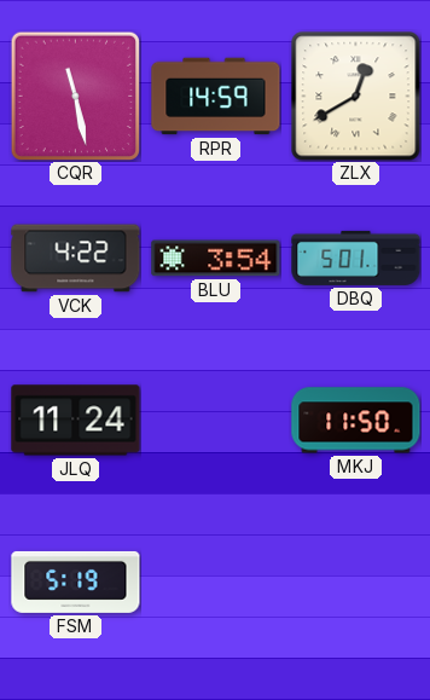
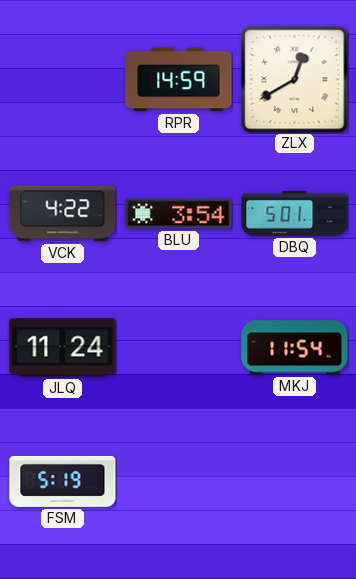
CQR: 11:28 -> none
MKJ: 11:50 -> 11:54
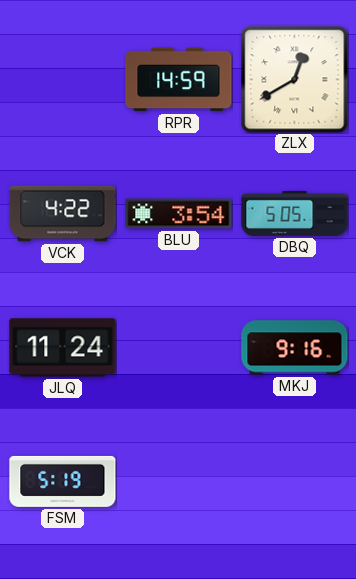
DBQ: 5:01 -> 5:05
MKJ: 11:54 -> 9:16
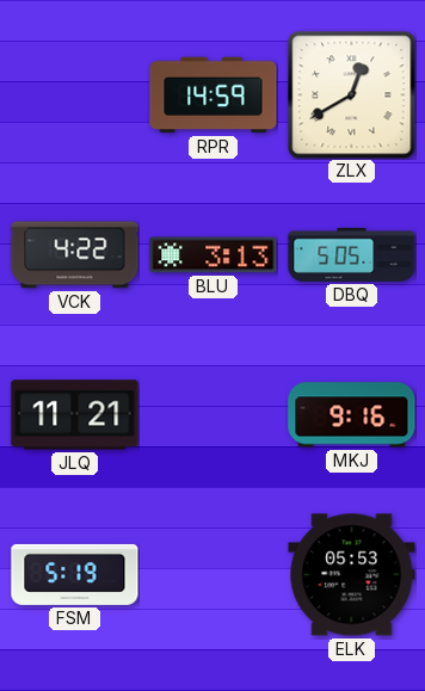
BLU: 3:54 -> 3:13
JLQ: 11:24 -> 11:21
ELK: none -> 05:53
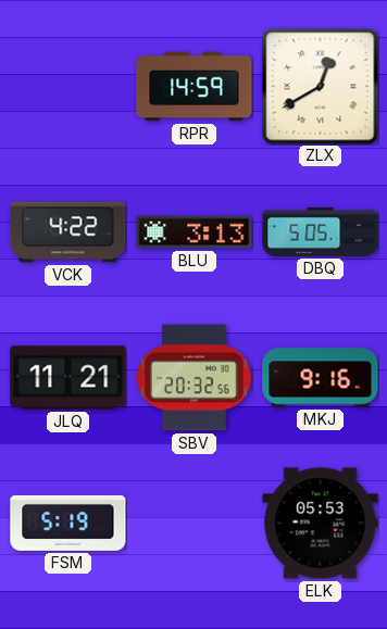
SBV: none -> 20:32
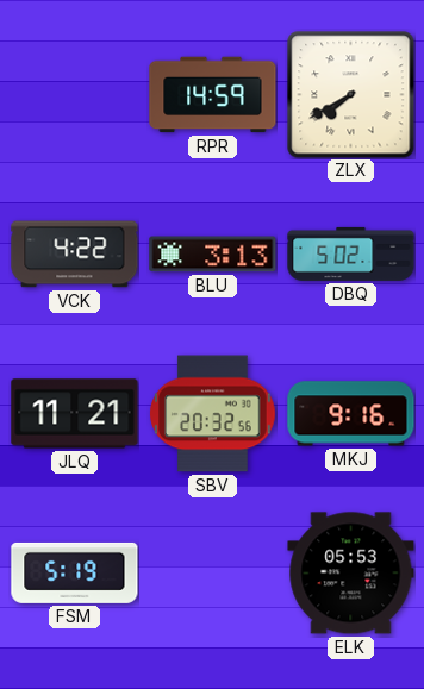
ZLX: 12:40 -> 7:40
DBQ: 5:05 -> 5:02
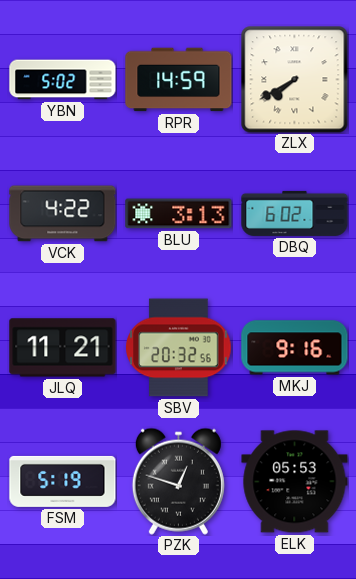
YBN: none -> 5:02
DBQ: 5:02 -> 6:02
PZK: none -> 12:48
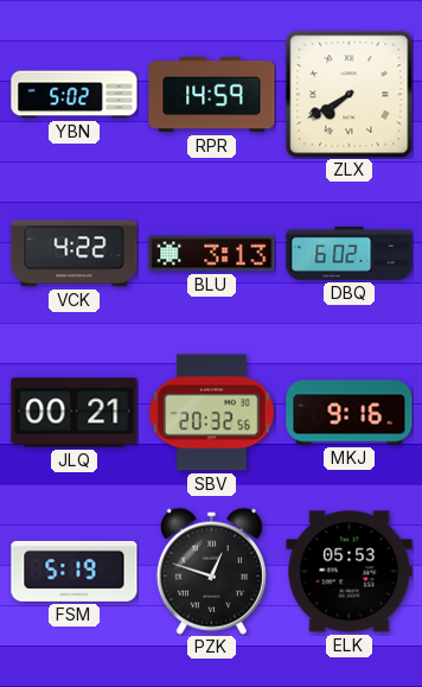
JLQ: 11:21 -> 00:21
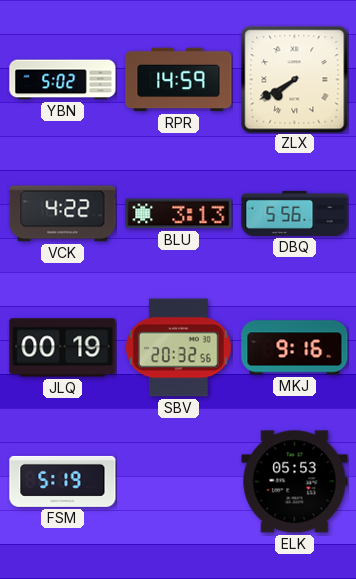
DBQ: 6:02 -> 5:56
JLQ: 00:21 -> 00:19
PZK: 12:48 -> none
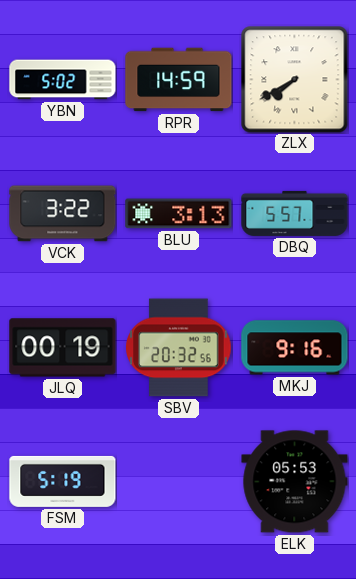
VCK: 4:22 -> 3:22
DBQ: 5:56 -> 5:57
